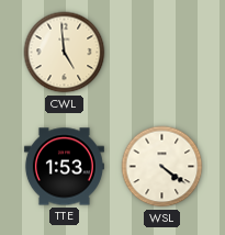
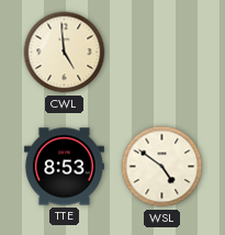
TTE: 1:53 -> 8:53
WSL: 4:21 -> 4:51
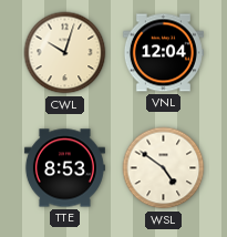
CWL: 4:59 -> 10:03
VNL: none -> 12:04
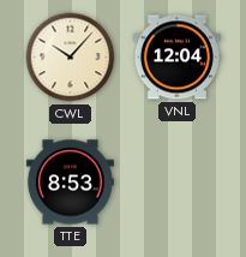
CWL: 10:03 -> 10:07
WSL: 4:51 -> none
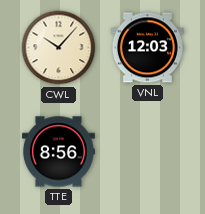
VNL: 12:04 -> 12:03
TTE: 8:53 -> 8:56
